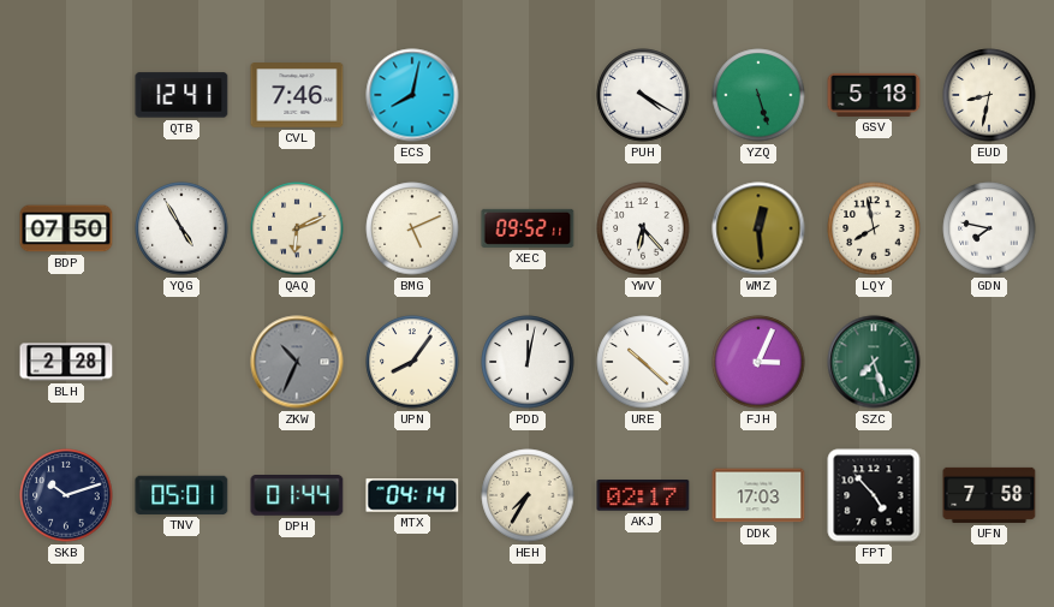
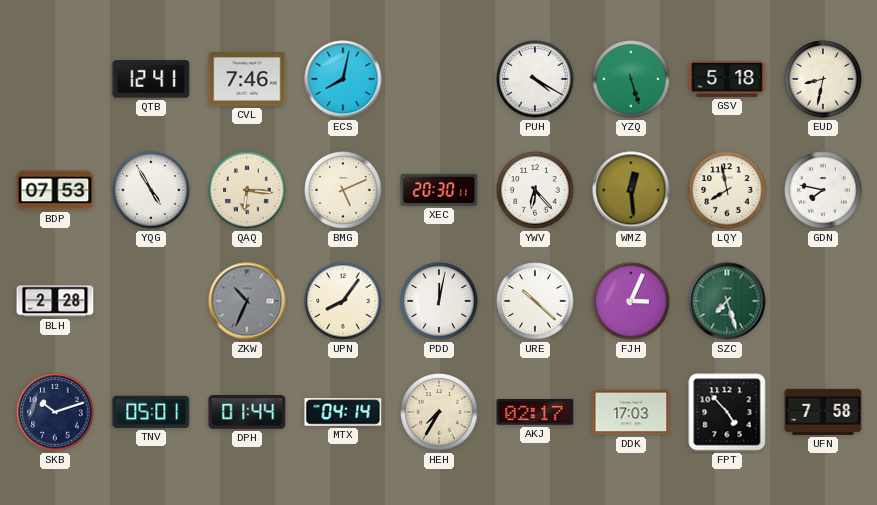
BDP: 07:50 -> 07:53
QAQ: 6:11 -> 6:16
XEC: 09:52 -> 20:30
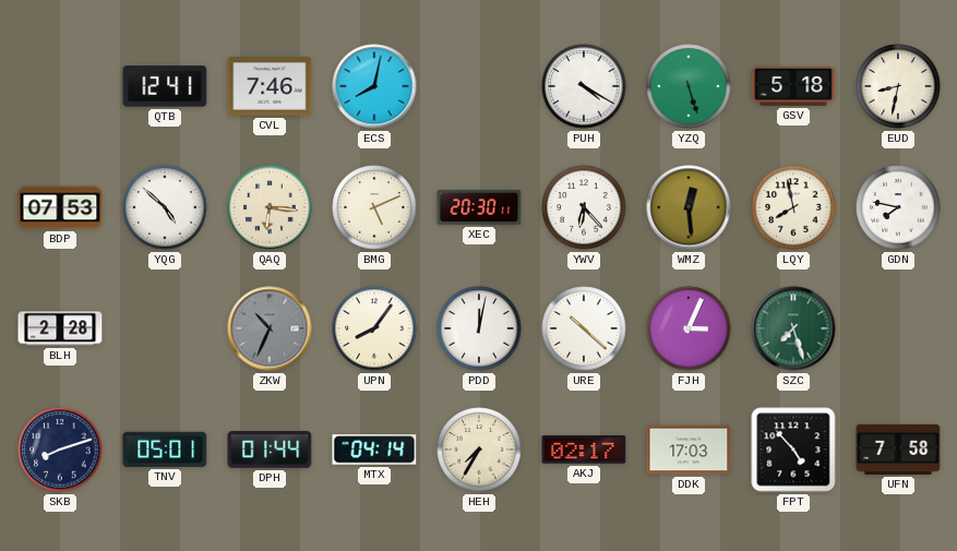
YQG: 4:55 -> 4:52
SKB: 10:12 -> 8:12
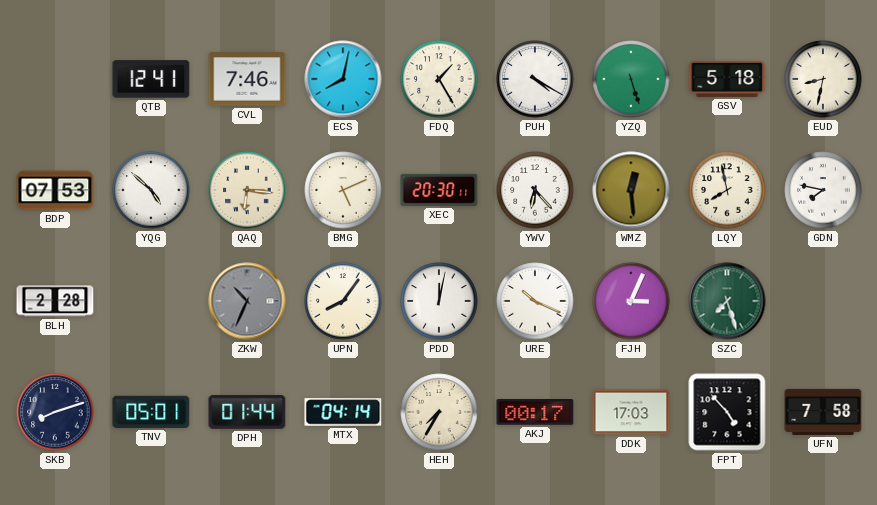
FDQ: none -> 1:25
URE: 10:22 -> 10:19
AKJ: 02:17 -> 00:17
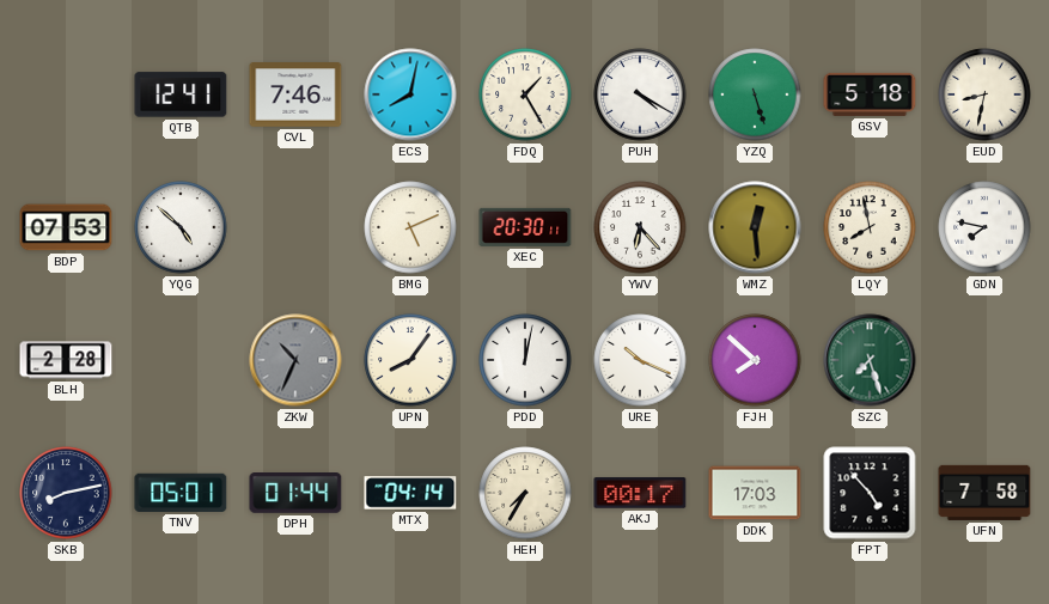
QAQ: 6:16 -> none
FJH: 3:04 -> 7:52
SKB: 8:12 -> 8:13
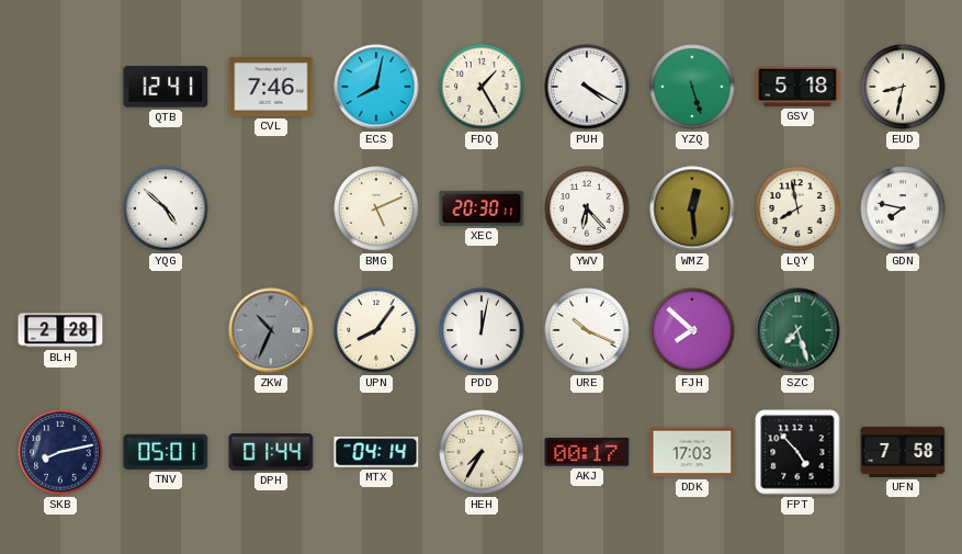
BDP: 07:53 -> none
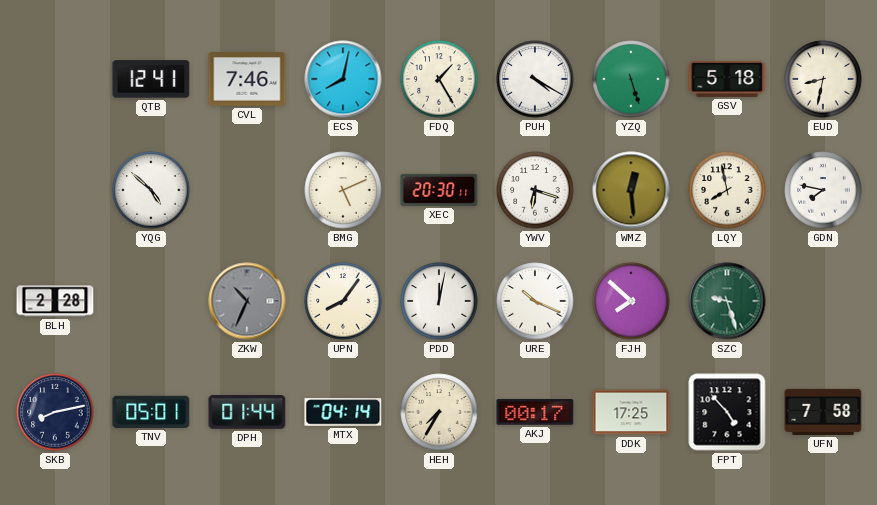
YWV: 6:23 -> 6:18
SZC: 7:27 -> 9:27
DDK: 17:03 -> 17:25
